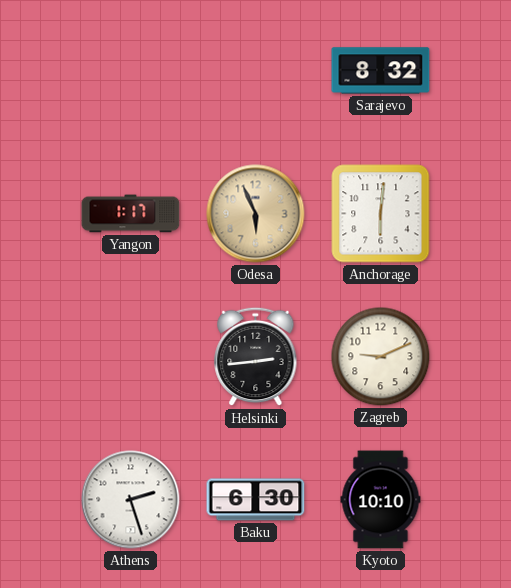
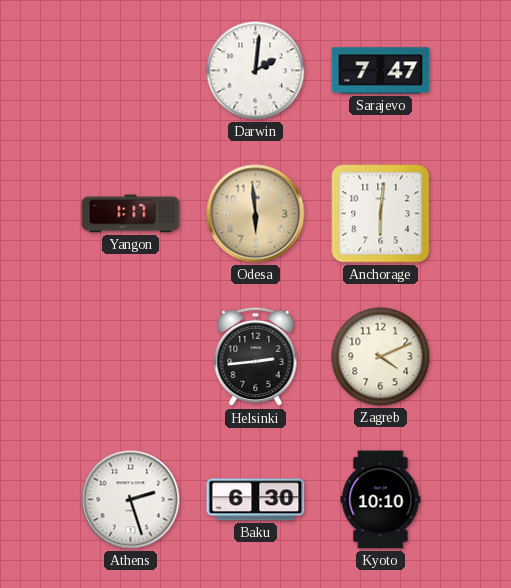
Darwin: none -> 2:01
Sarajevo: 8:32 -> 7:47
Odesa: 5:56 -> 5:59
Zagreb: 9:11 -> 4:11
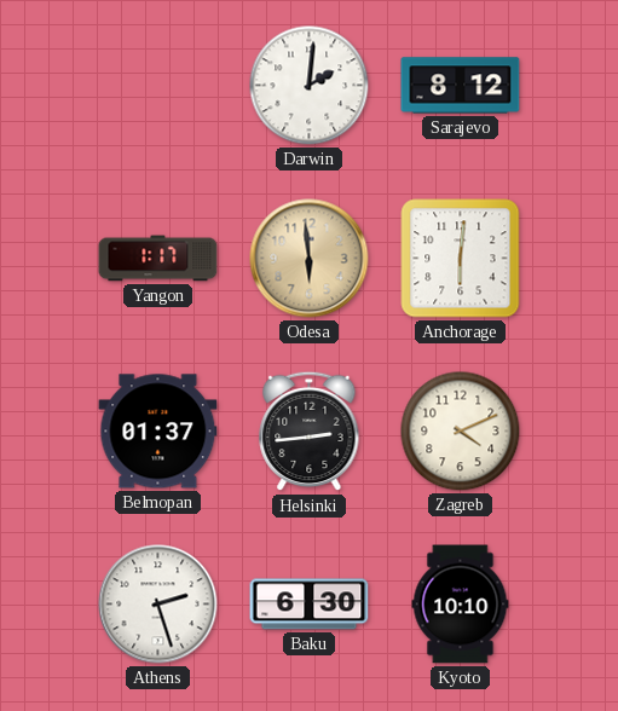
Sarajevo: 7:47 -> 8:12
Belmopan: none -> 01:37
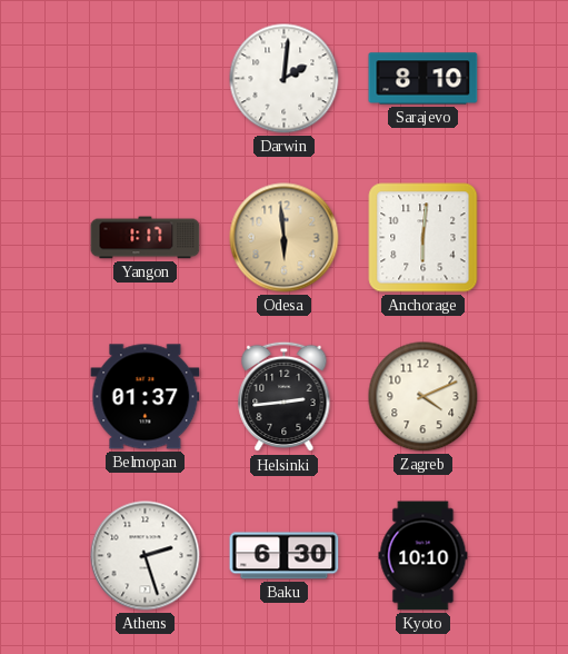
Sarajevo: 8:12 -> 8:10
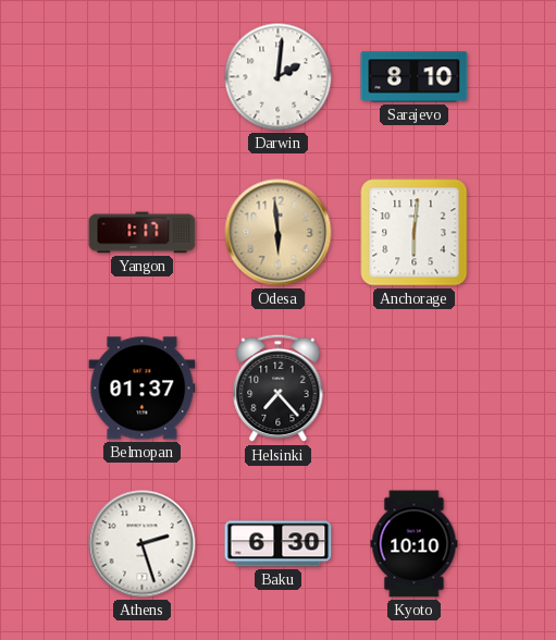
Helsinki: 2:44 -> 7:23
Zagreb: 4:11 -> none
